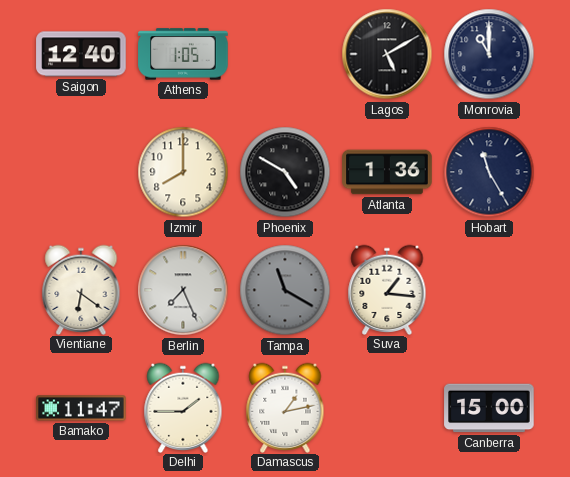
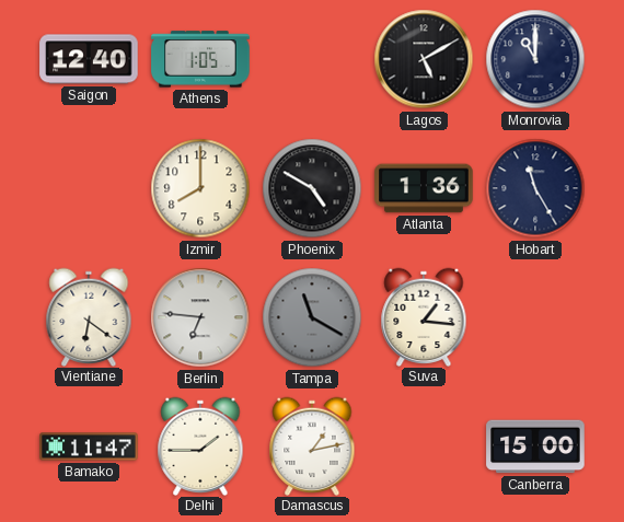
Berlin: 7:26 -> 6:46
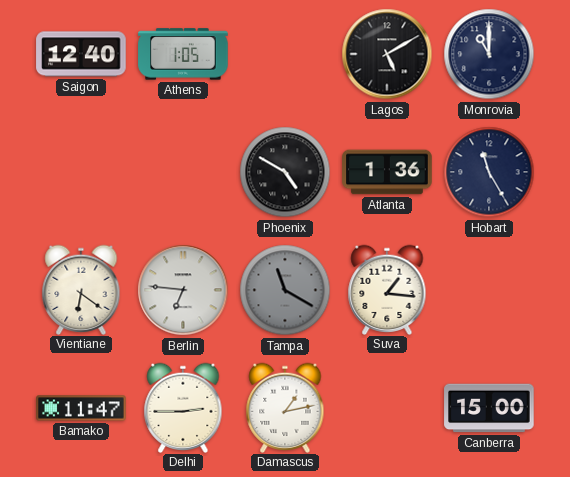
Izmir: 8:00 -> none
Delhi: 1:45 -> 2:45
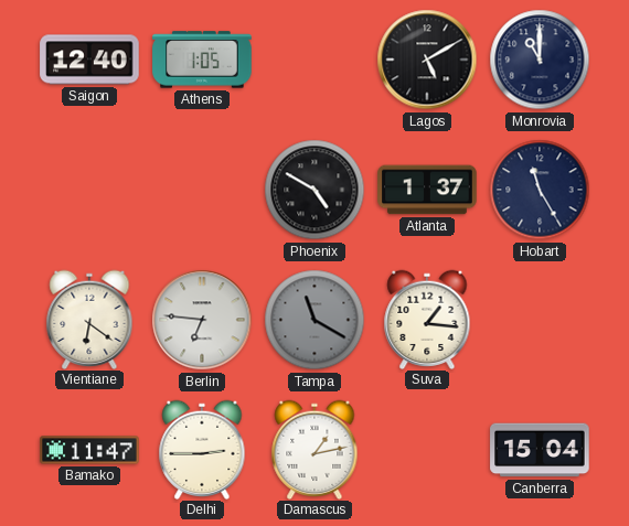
Atlanta: 1:36 -> 1:37
Canberra: 15:00 -> 15:04
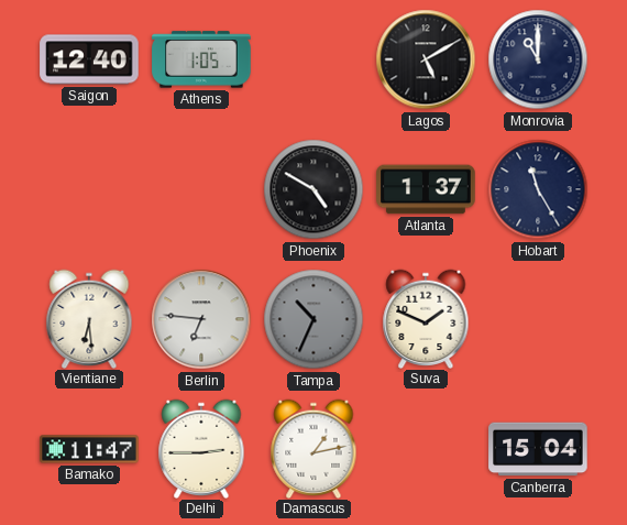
Vientiane: 6:21 -> 6:29
Tampa: 11:20 -> 10:34
Suva: 1:16 -> 1:49
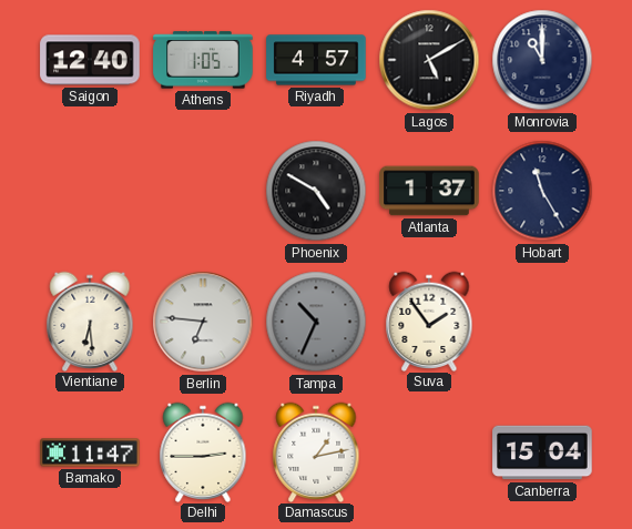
Riyadh: none -> 4:57
Suva: 1:49 -> 1:54
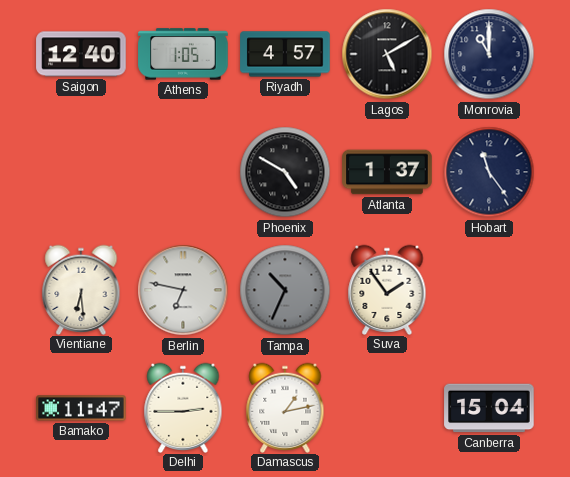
Hobart: 11:25 -> 11:24
Berlin: 6:46 -> 6:47
